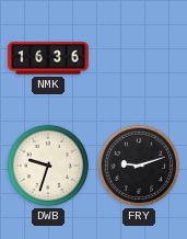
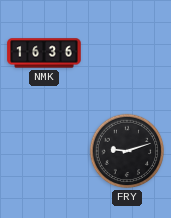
DWB: 9:33 -> none
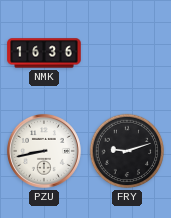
PZU: none -> 8:43
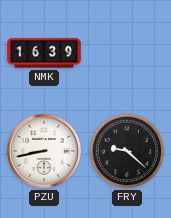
NMK: 16:36 -> 16:39
FRY: 9:12 -> 9:22
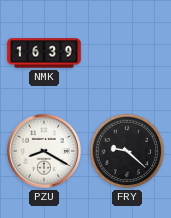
PZU: 8:43 -> 8:20
